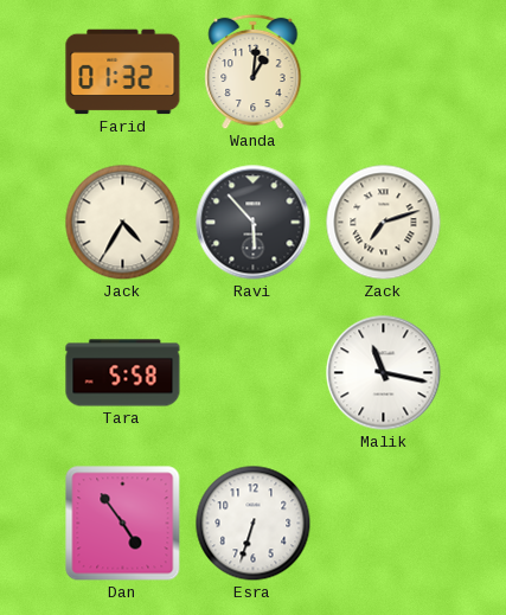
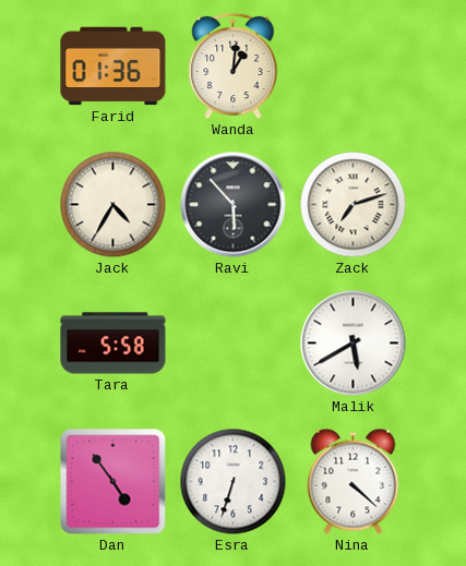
Farid: 01:32 -> 01:36
Malik: 11:17 -> 5:40
Nina: none -> 4:22
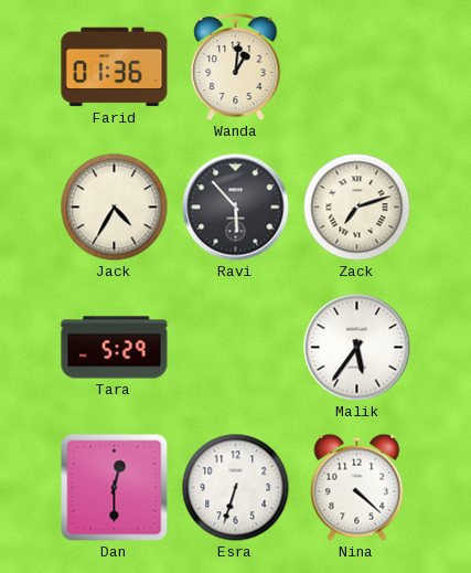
Tara: 5:58 -> 5:29
Malik: 5:40 -> 5:36
Dan: 4:54 -> 12:30
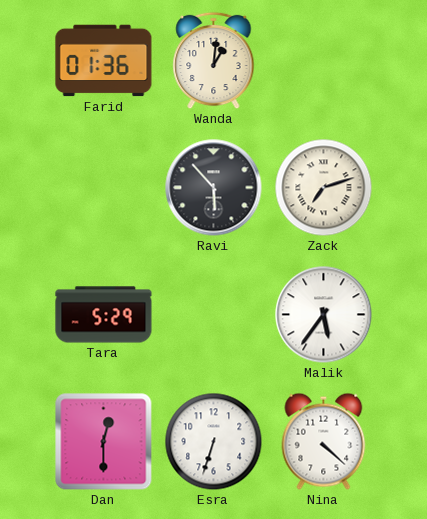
Jack: 4:35 -> none
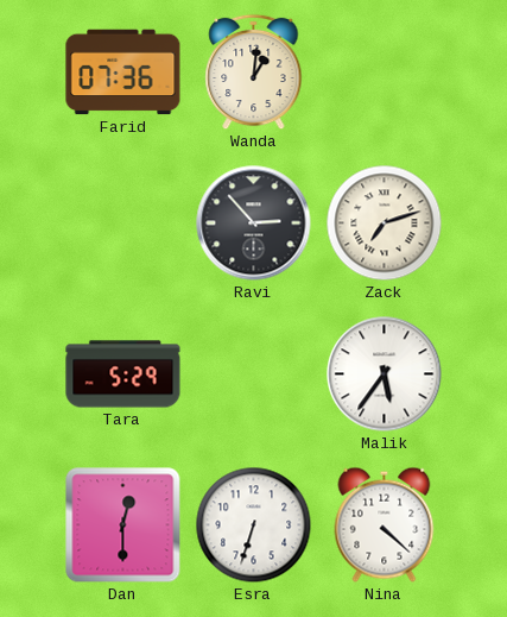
Farid: 01:36 -> 07:36
Ravi: 5:53 -> 2:53
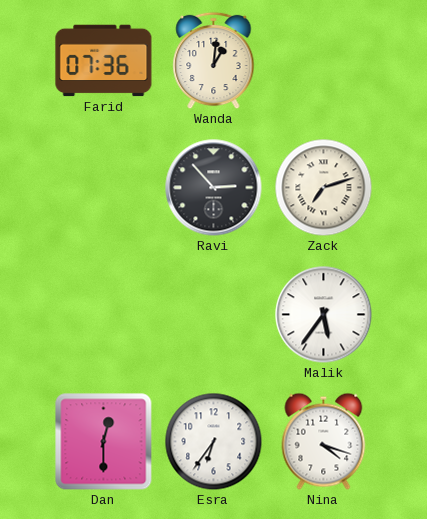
Tara: 5:29 -> none
Esra: 6:33 -> 6:36
Nina: 4:22 -> 4:18
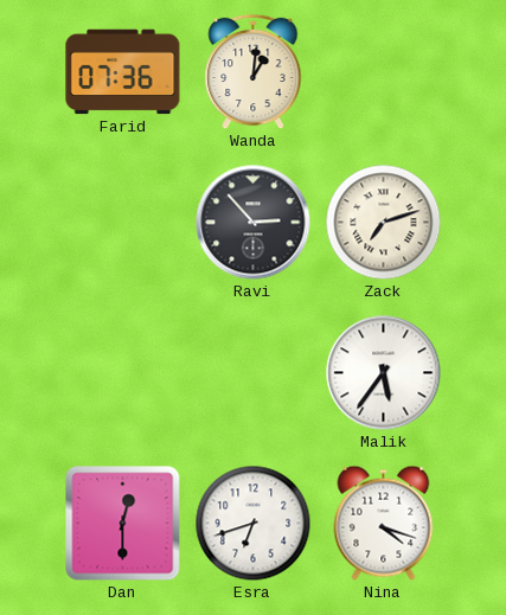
Esra: 6:36 -> 6:42
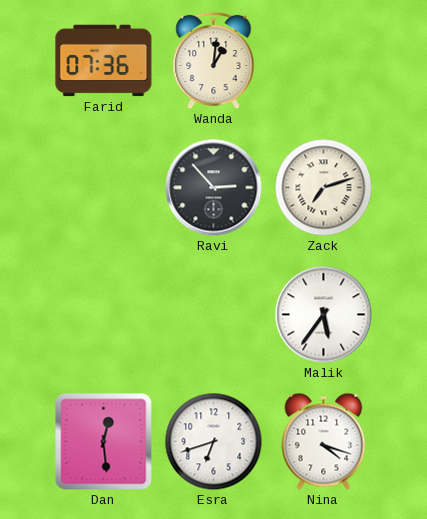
Dan: 12:30 -> 12:29
